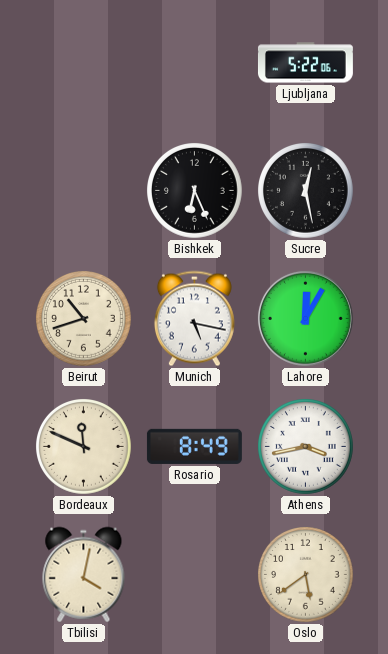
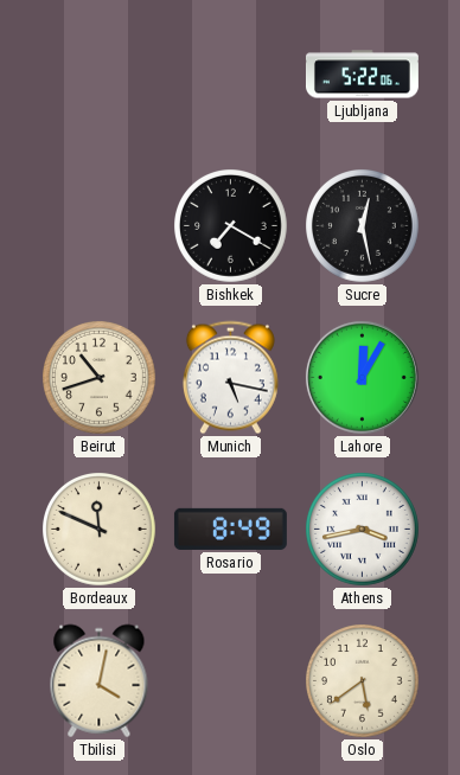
Bishkek: 6:26 -> 7:20
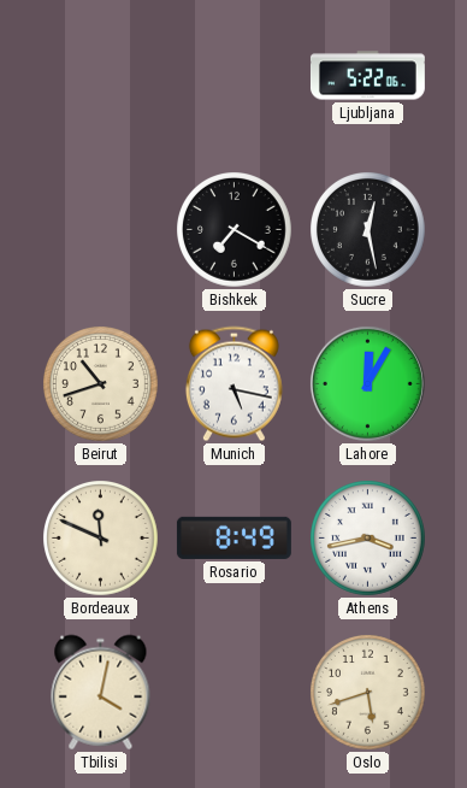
Oslo: 5:39 -> 5:42
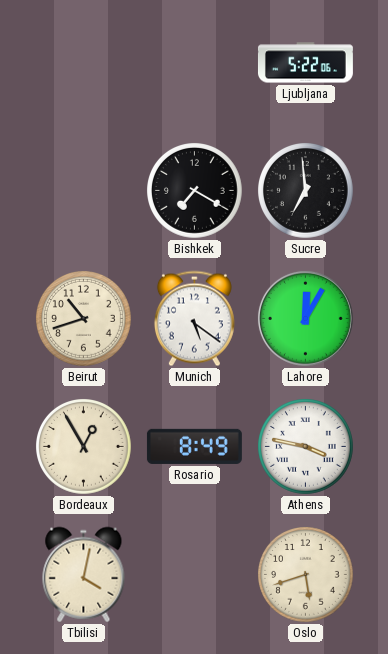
Sucre: 12:28 -> 6:59
Munich: 5:17 -> 5:21
Bordeaux: 11:49 -> 12:55
Athens: 3:43 -> 3:47
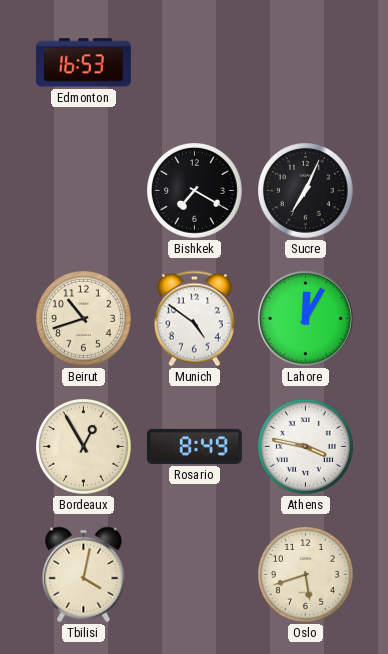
Edmonton: none -> 16:53
Ljubljana: 5:22 -> none
Sucre: 6:59 -> 7:04
Munich: 5:21 -> 4:51
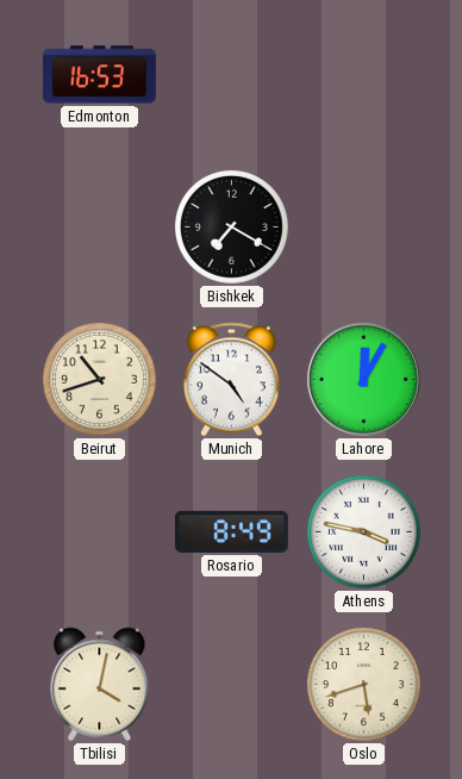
Sucre: 7:04 -> none
Bordeaux: 12:55 -> none
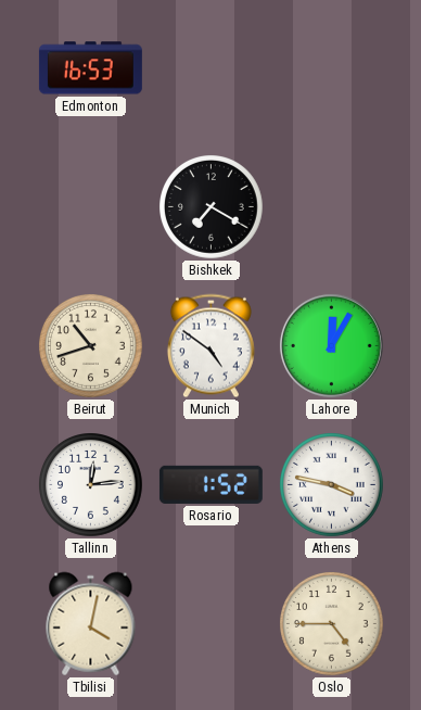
Tallinn: none -> 12:14
Rosario: 8:49 -> 1:52
Oslo: 5:42 -> 4:45
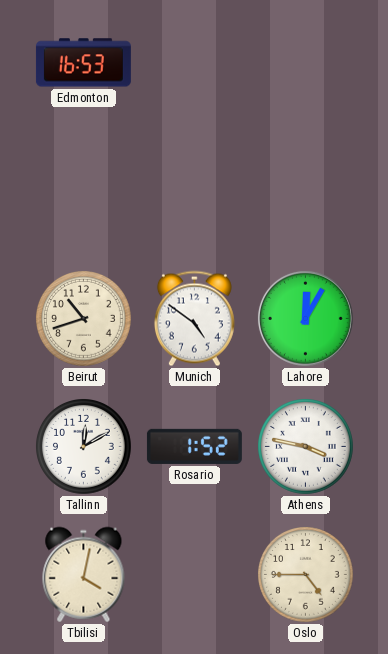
Bishkek: 7:20 -> none
Tallinn: 12:14 -> 12:10
